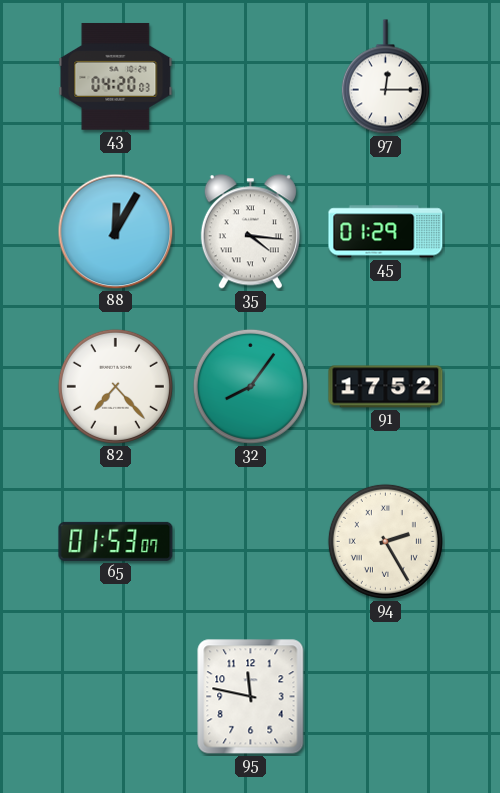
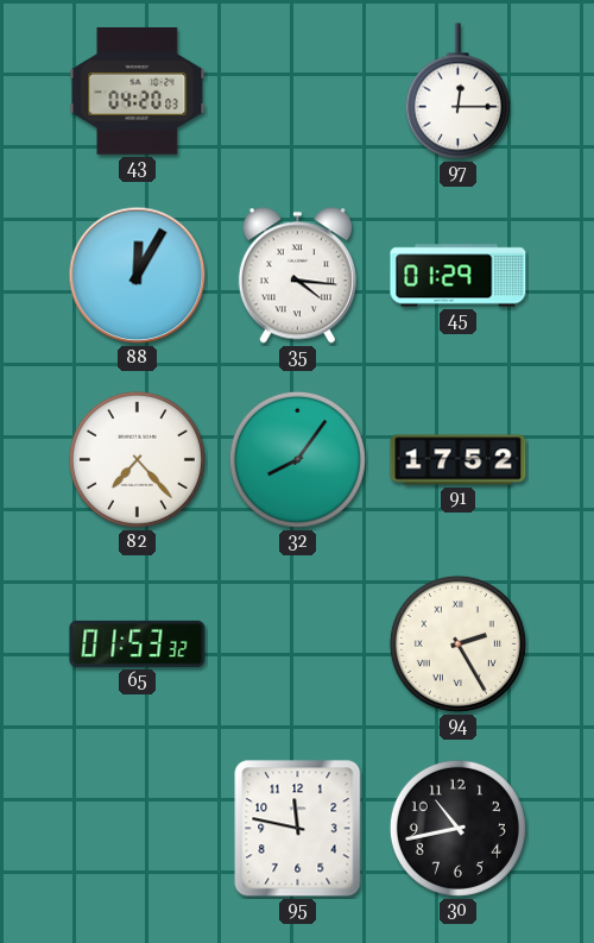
65: 01:53:07 -> 01:53:32
30: none -> 10:43
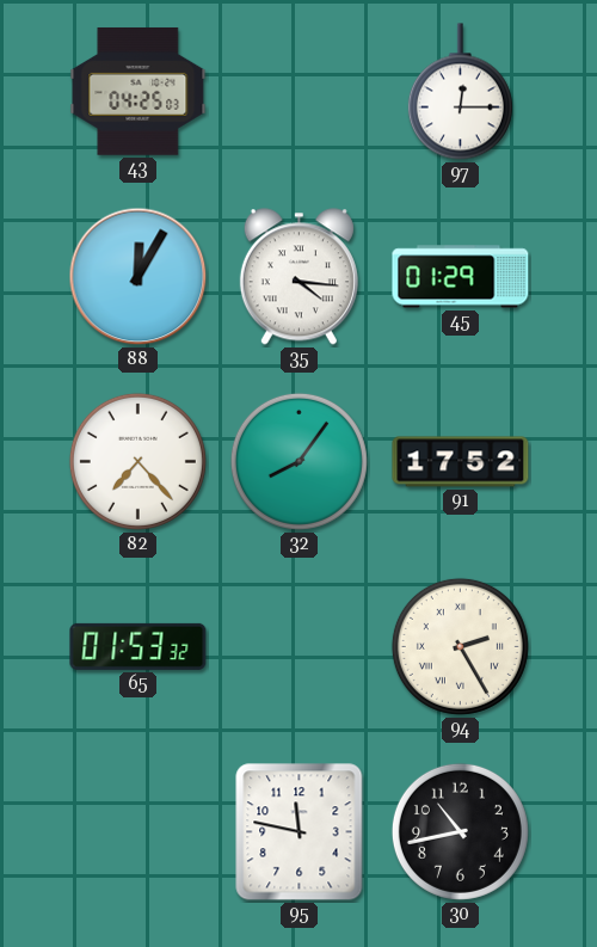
43: 04:20 -> 04:25
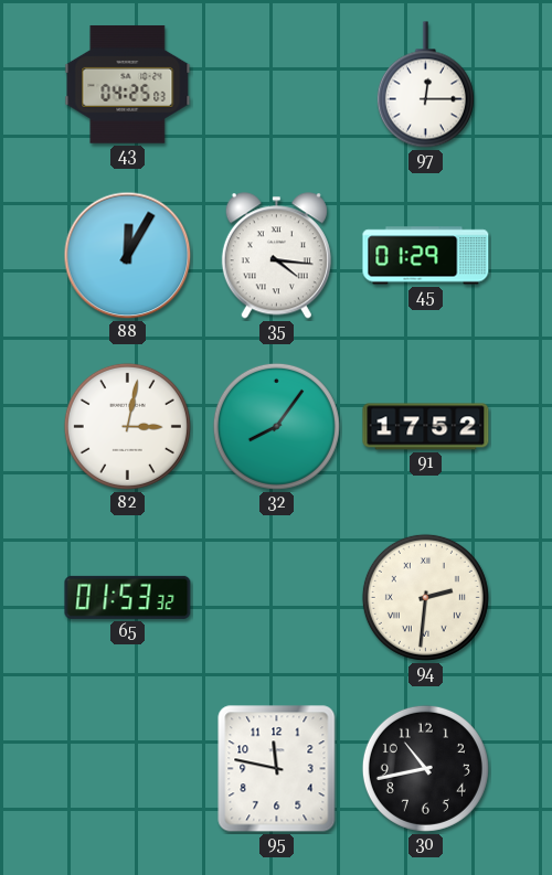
82: 7:23 -> 3:02
94: 2:25 -> 2:31
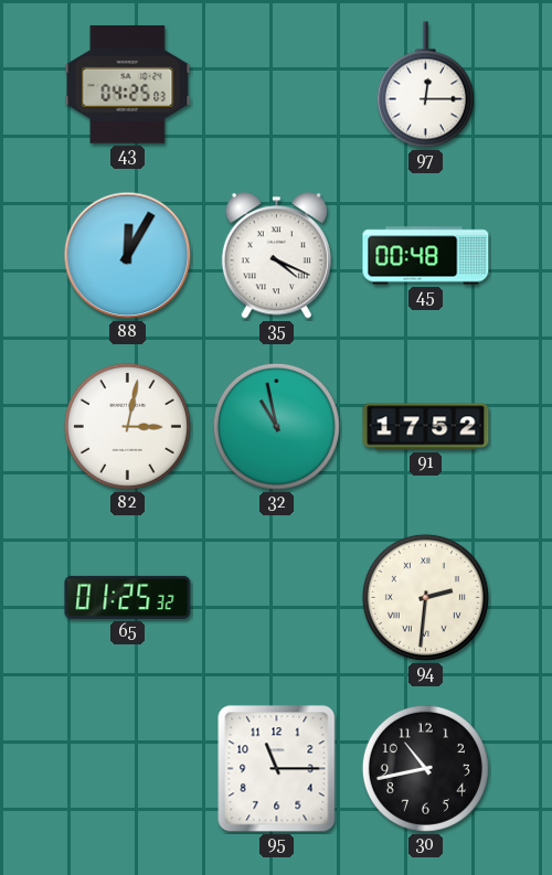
35: 4:16 -> 4:19
45: 01:29 -> 00:48
32: 8:06 -> 10:58
65: 01:53 -> 01:25
95: 11:47 -> 11:15
